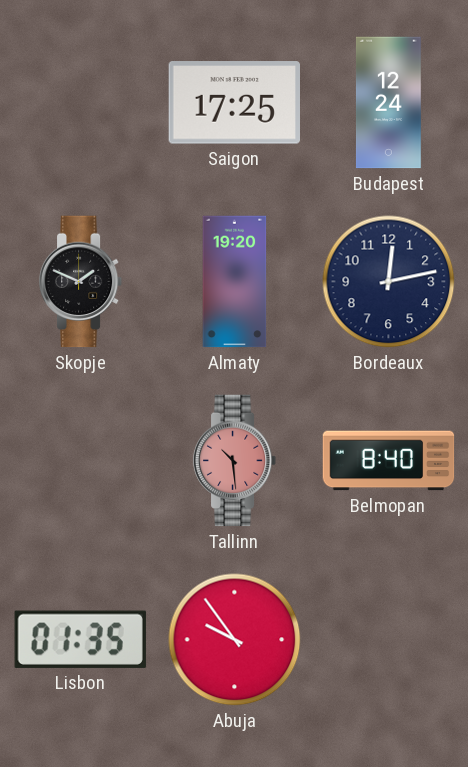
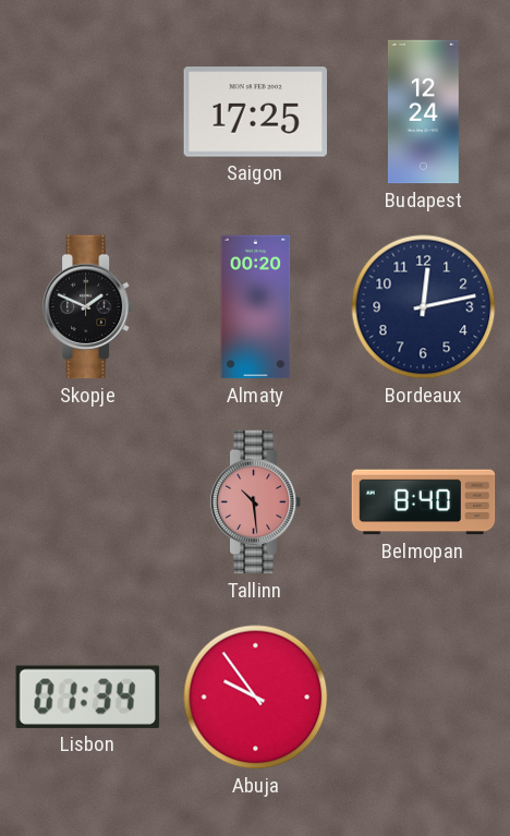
Almaty: 19:20 -> 00:20
Lisbon: 01:35 -> 01:34
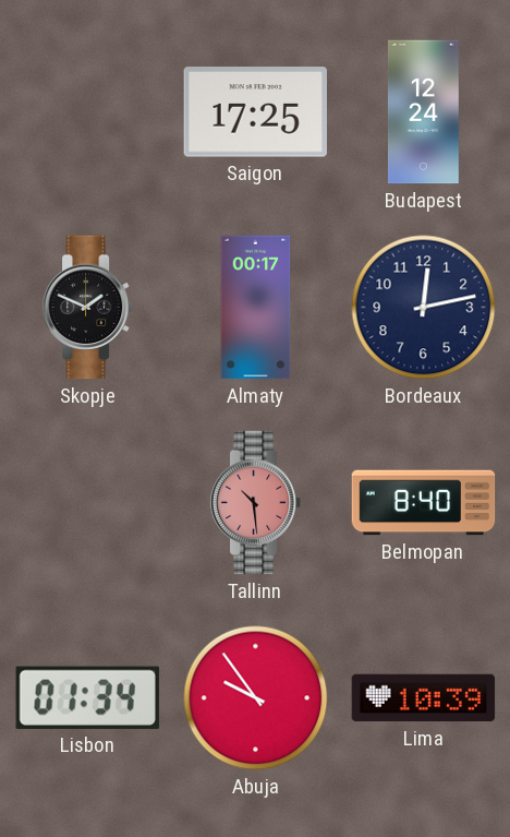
Almaty: 00:20 -> 00:17
Lima: none -> 10:39
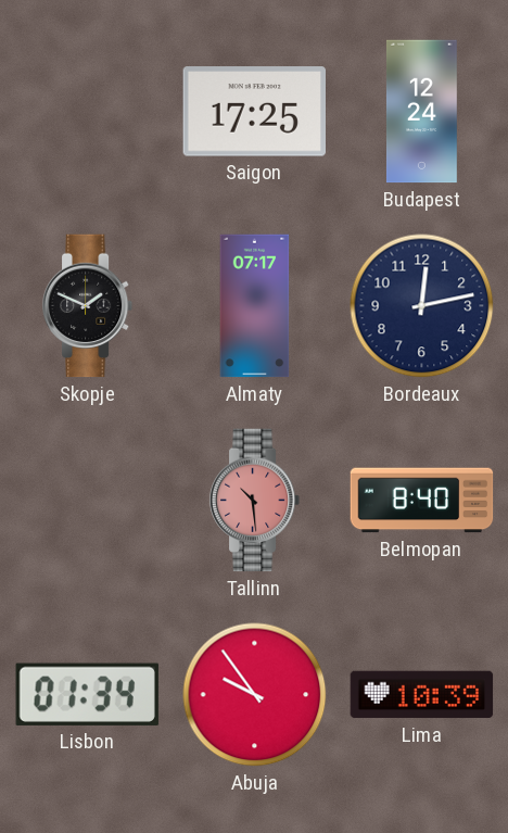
Almaty: 00:17 -> 07:17
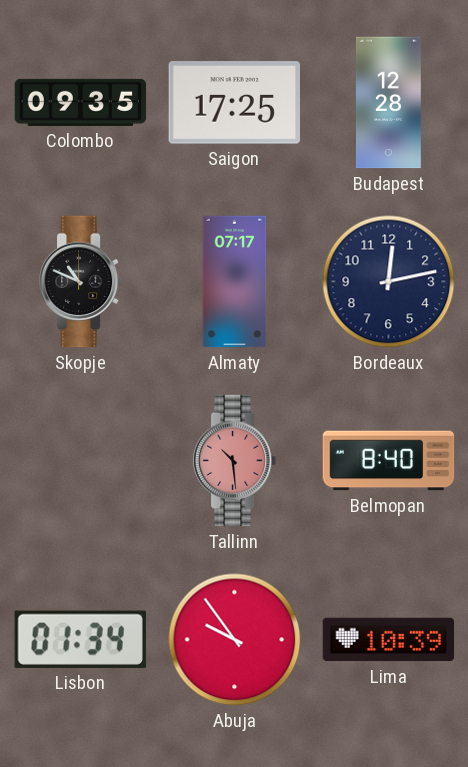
Colombo: none -> 09:35
Budapest: 12:24 -> 12:28
Skopje: 1:49 -> 10:49
